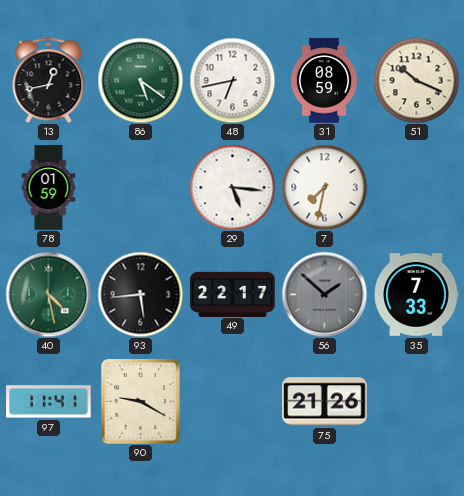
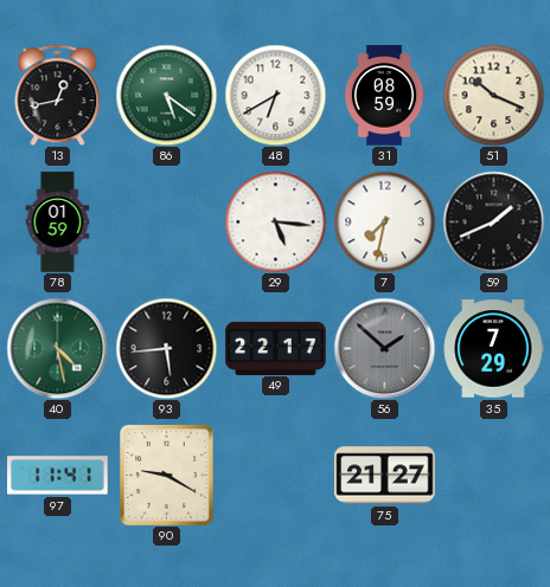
48: 6:43 -> 6:40
59: none -> 1:41
35: 7:33 -> 7:29
75: 21:26 -> 21:27
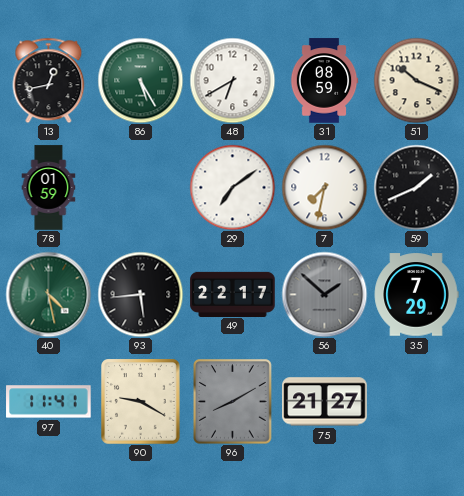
86: 5:21 -> 5:25
29: 5:16 -> 7:09
96: none -> 8:10
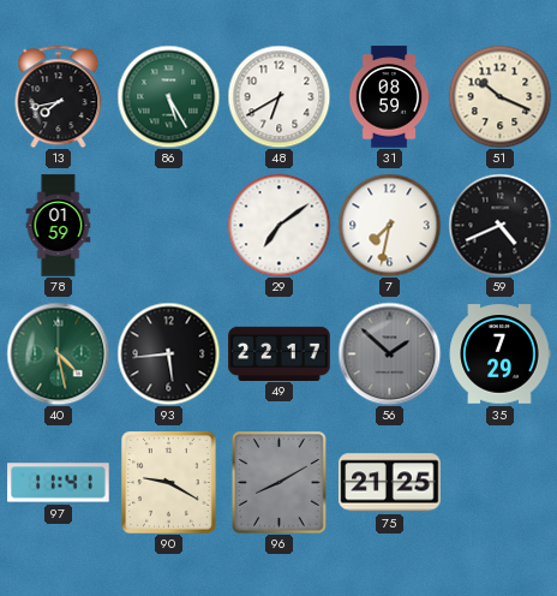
13: 12:43 -> 7:43
59: 1:41 -> 4:41
75: 21:27 -> 21:25
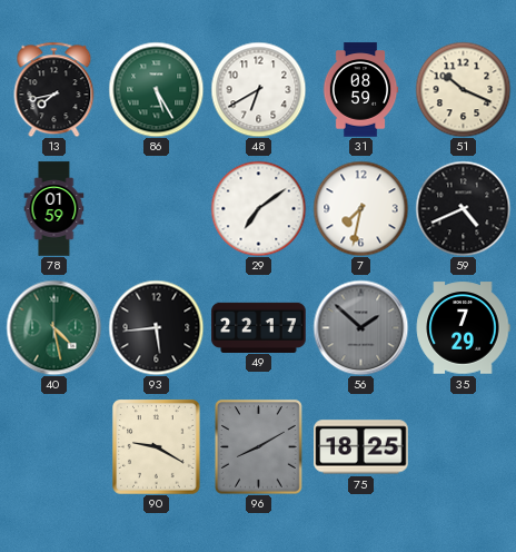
97: 11:41 -> none
75: 21:25 -> 18:25
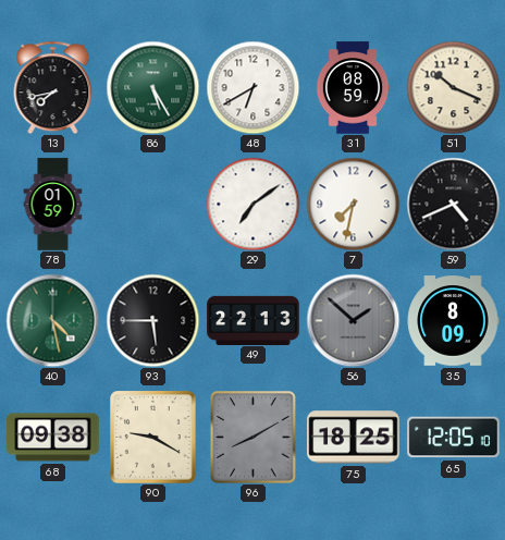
93: 5:44 -> 5:45
49: 22:17 -> 22:13
35: 7:29 -> 8:09
68: none -> 09:38
65: none -> 12:05
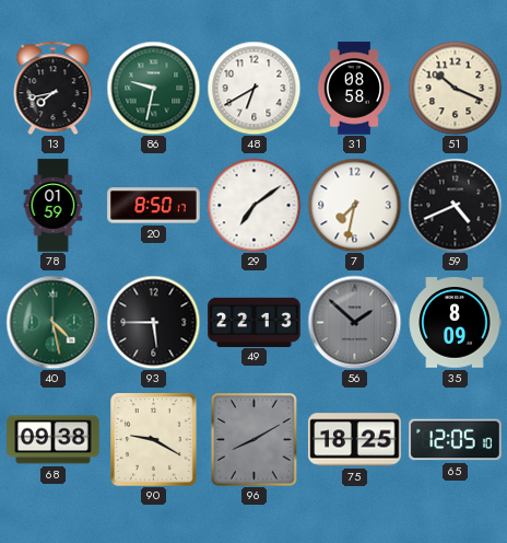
86: 5:25 -> 9:32
31: 08:59 -> 08:58
20: none -> 8:50
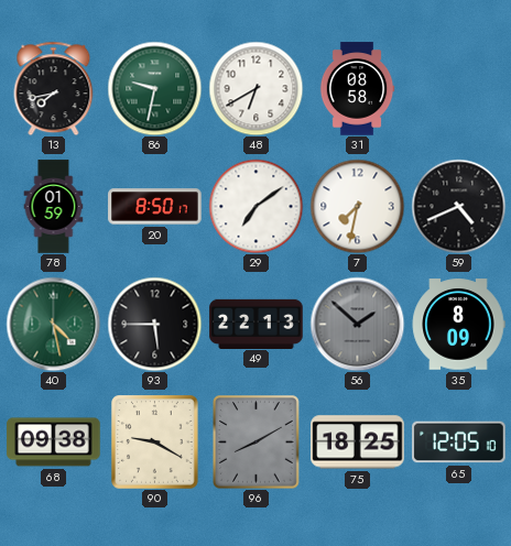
51: 10:19 -> none
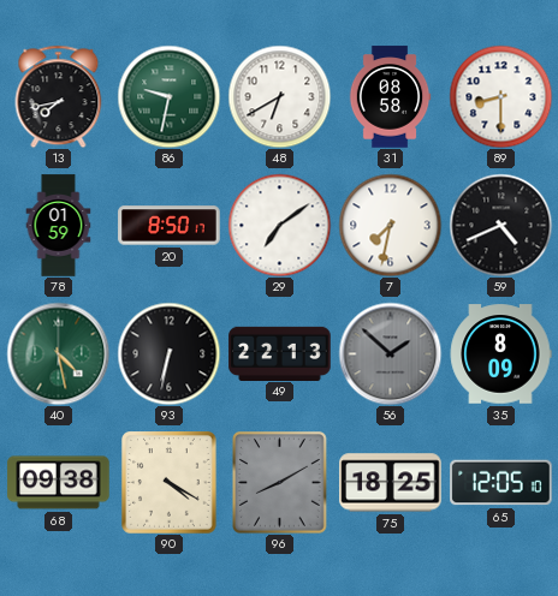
89: none -> 8:30
93: 5:45 -> 6:32
90: 9:20 -> 4:20
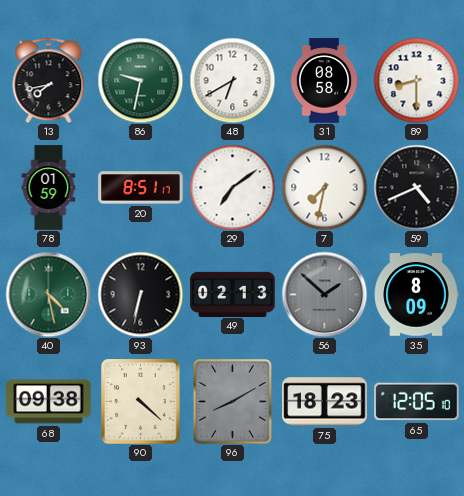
20: 8:50 -> 8:51
49: 22:13 -> 02:13
90: 4:20 -> 4:22
75: 18:25 -> 18:23
